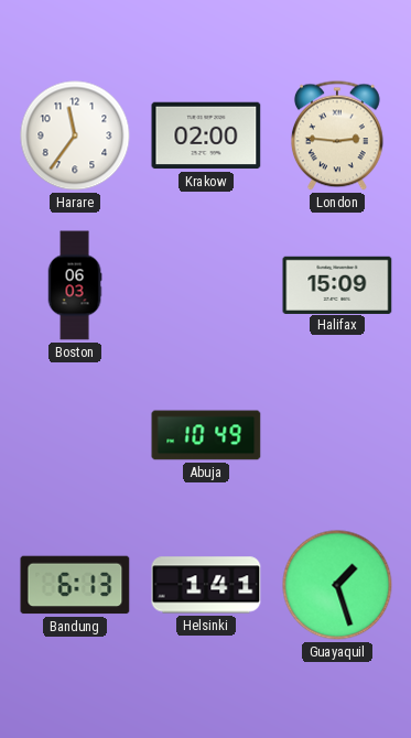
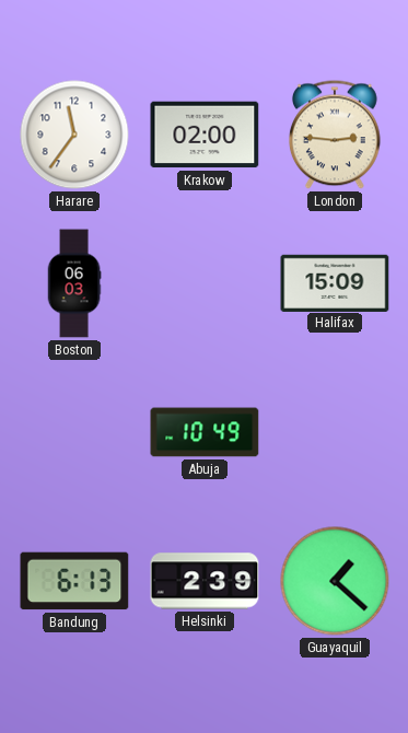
Helsinki: 1:41 -> 2:39
Guayaquil: 1:27 -> 1:22
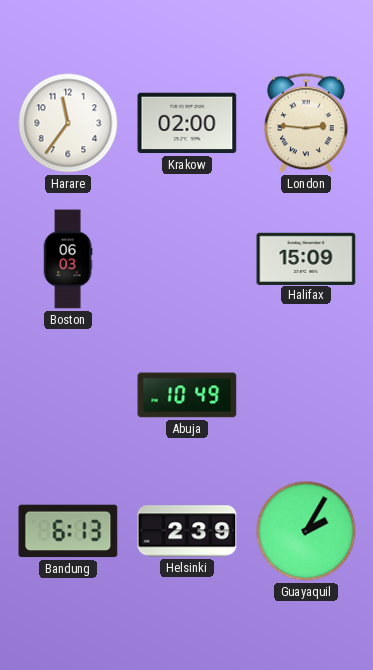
Guayaquil: 1:22 -> 2:05
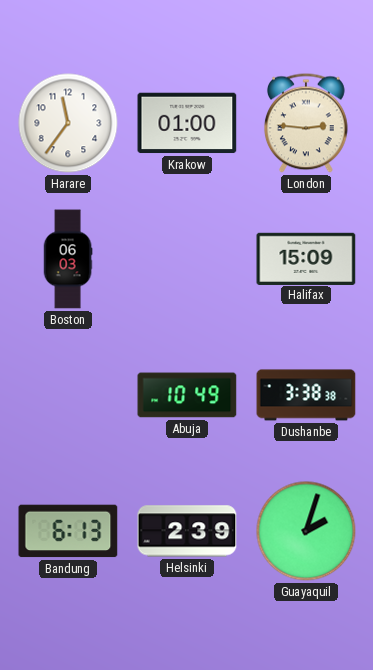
Krakow: 02:00 -> 01:00
Dushanbe: none -> 3:38
Guayaquil: 2:05 -> 2:03
